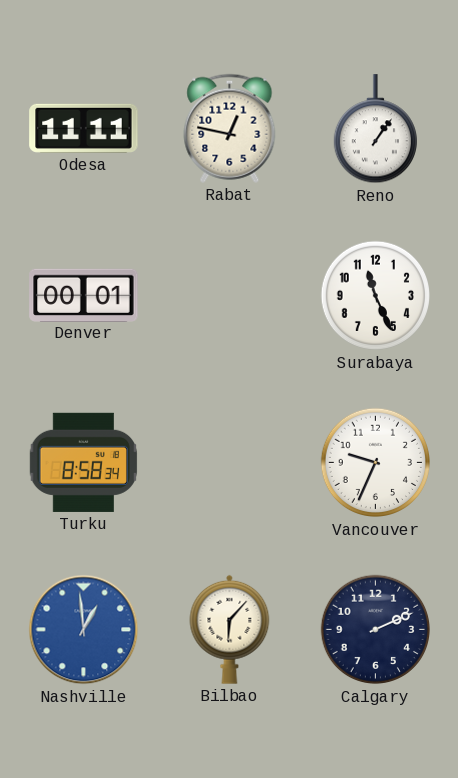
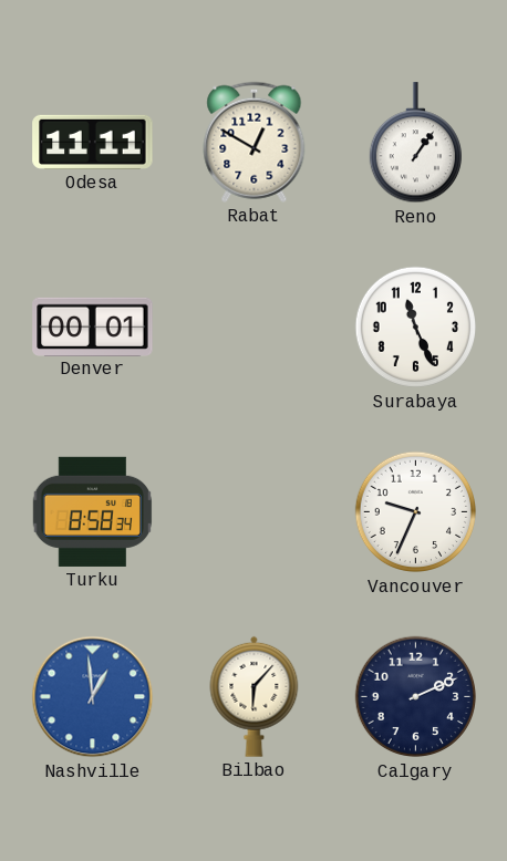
Rabat: 12:47 -> 12:50
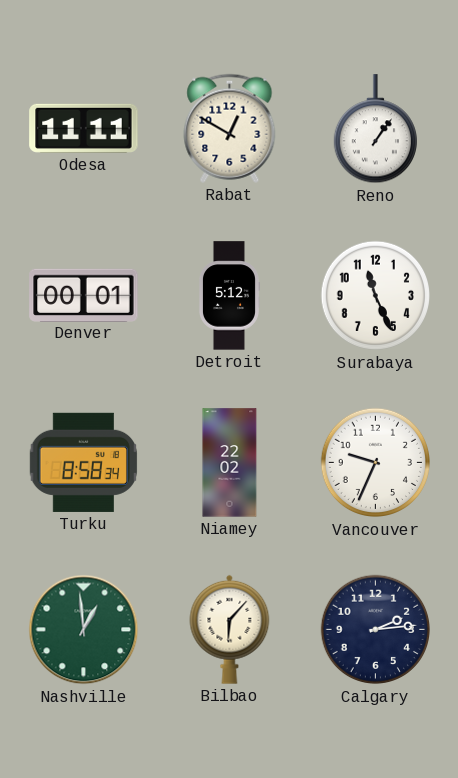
Detroit: none -> 5:12
Niamey: none -> 22:02
Nashville dial: blue -> green
Calgary: 2:11 -> 2:14
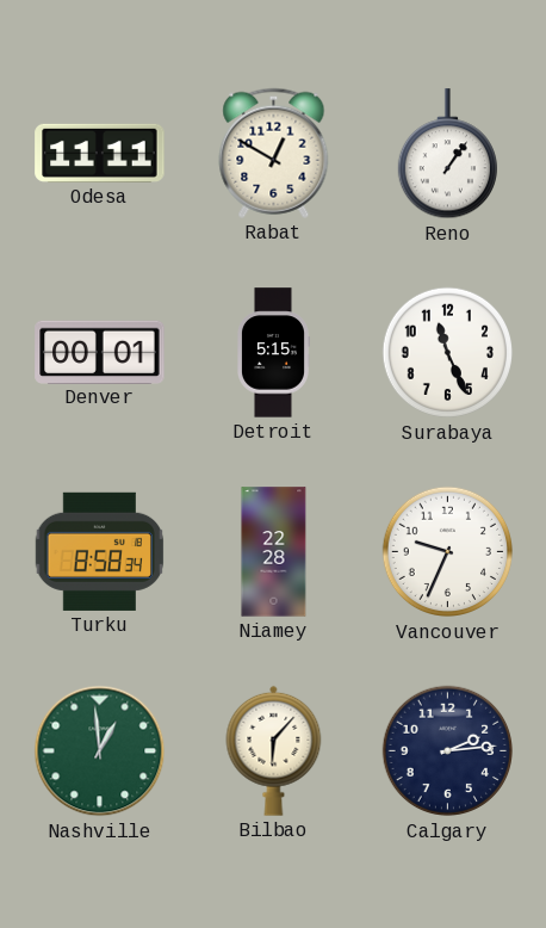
Detroit: 5:12 -> 5:15
Niamey: 22:02 -> 22:28
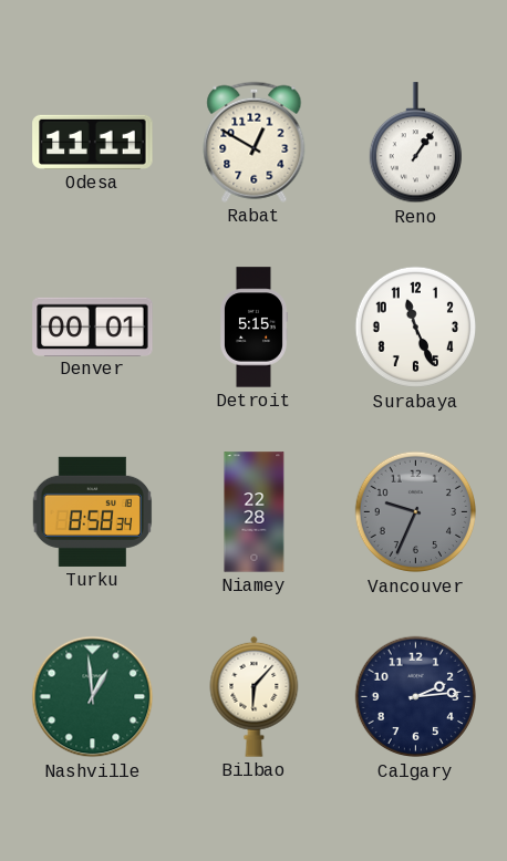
Vancouver dial: white -> grey
